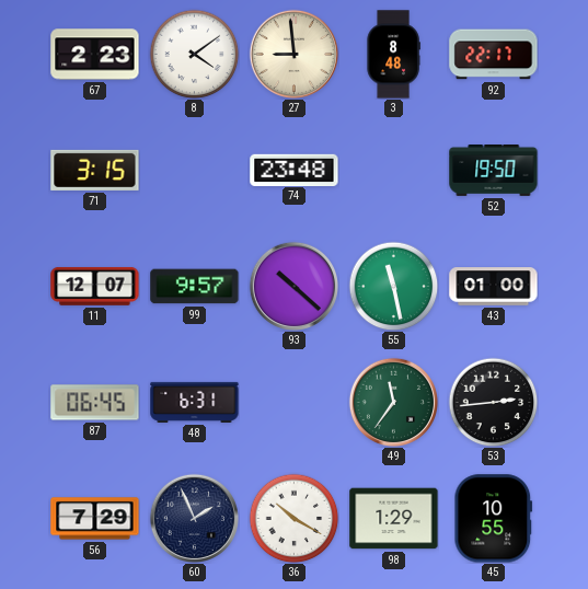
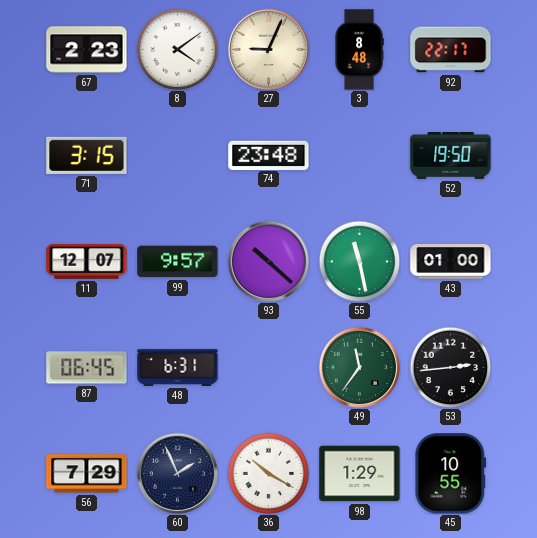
27: 8:59 -> 9:04
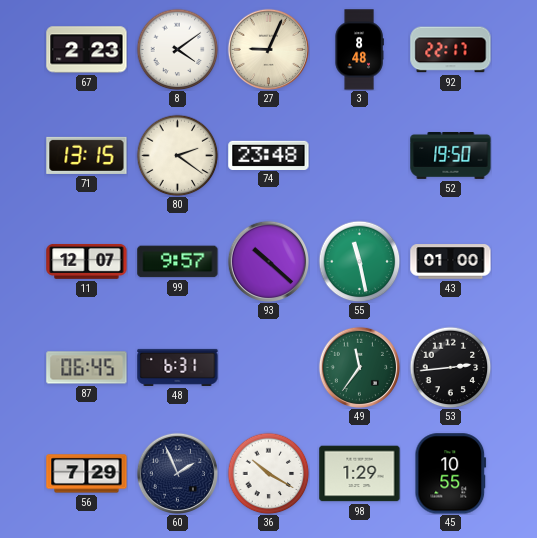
71: 3:15 -> 13:15
80: none -> 2:21
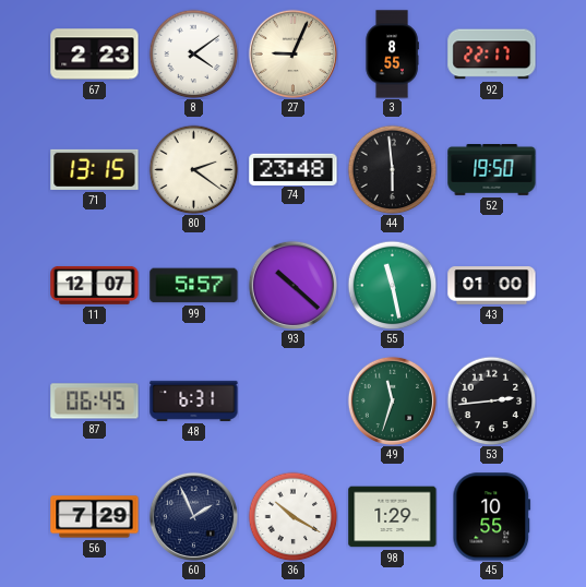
3: 8:48 -> 8:55
44: none -> 5:59
99: 9:57 -> 5:57
49: 11:36 -> 11:33
